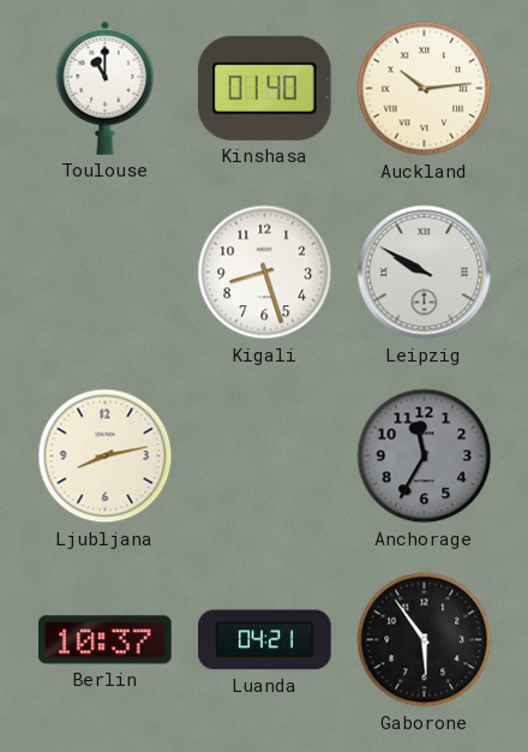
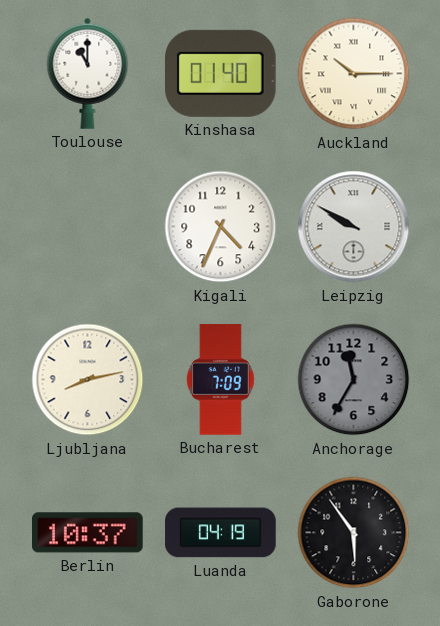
Auckland: 10:14 -> 10:15
Kigali: 8:27 -> 4:34
Bucharest: none -> 7:09
Luanda: 04:21 -> 04:19
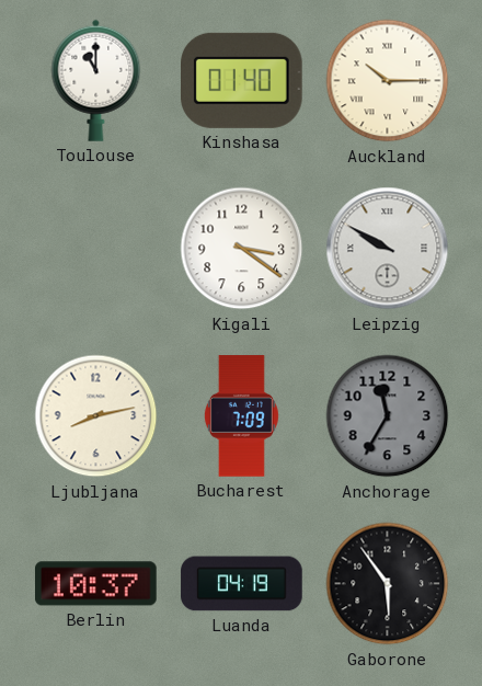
Kigali: 4:34 -> 3:21
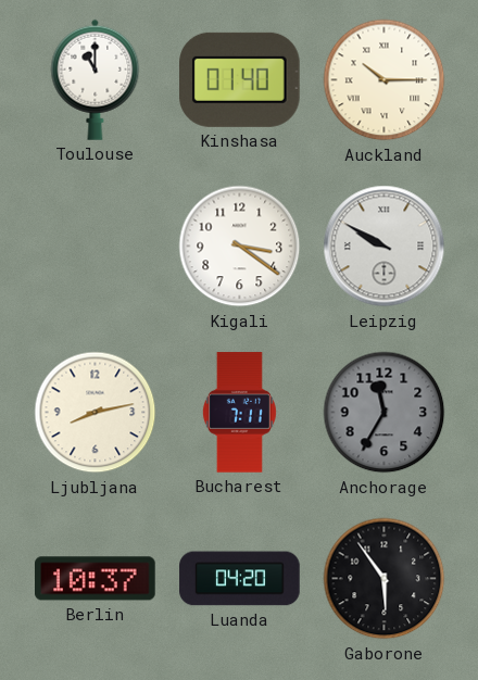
Bucharest: 7:09 -> 7:11
Luanda: 04:19 -> 04:20
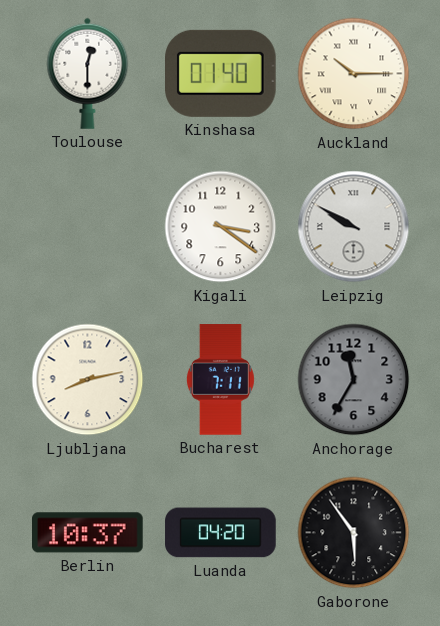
Toulouse: 11:00 -> 12:30
